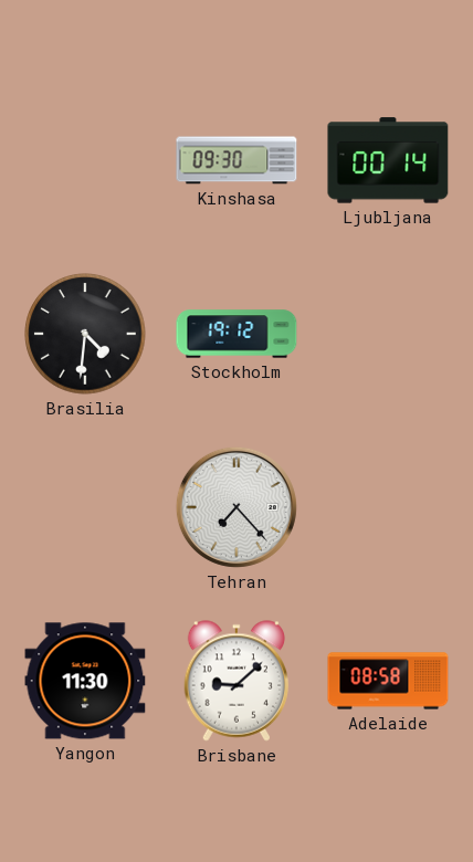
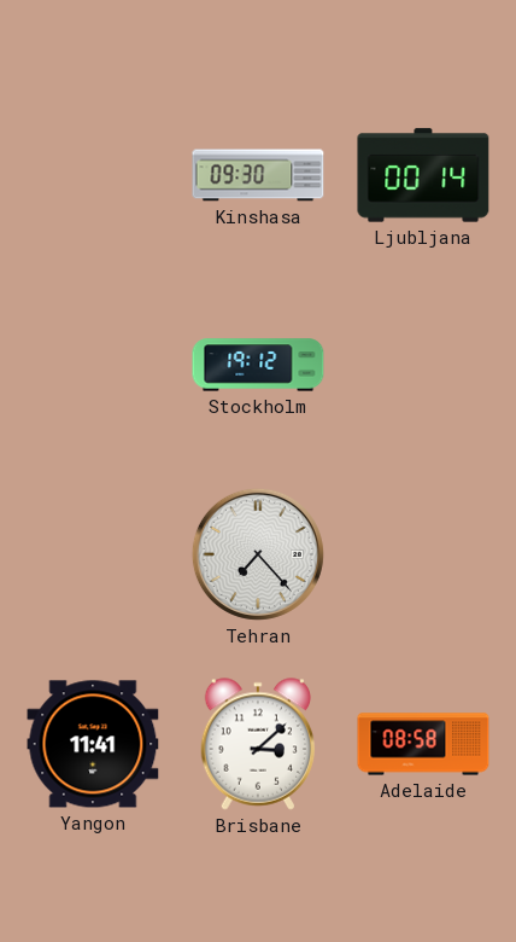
Brasilia: 4:31 -> none
Yangon: 11:30 -> 11:41
Brisbane: 9:08 -> 3:08
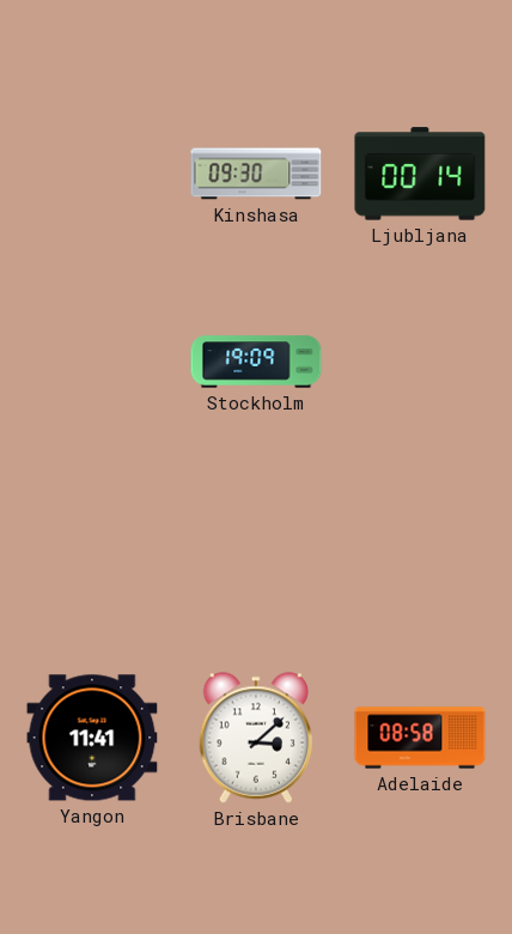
Stockholm: 19:12 -> 19:09
Tehran: 7:23 -> none
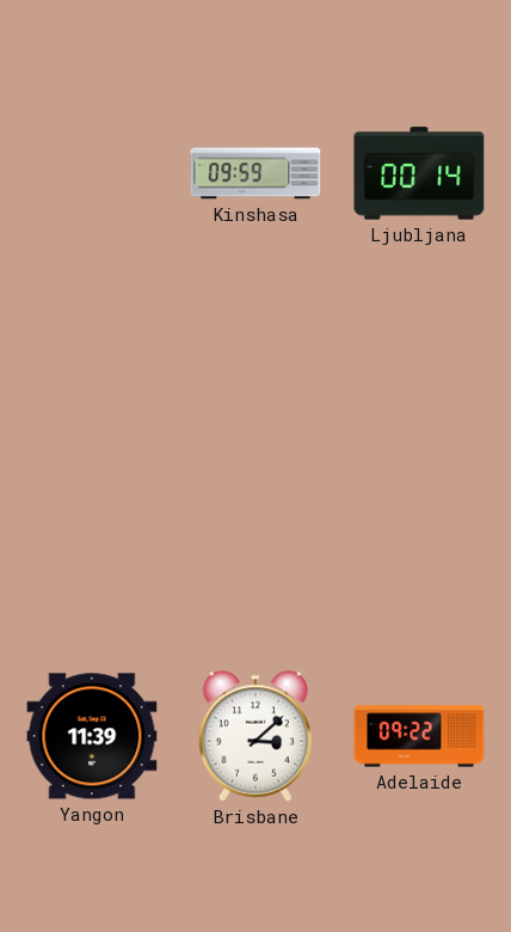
Kinshasa: 09:30 -> 09:59
Stockholm: 19:09 -> none
Yangon: 11:41 -> 11:39
Adelaide: 08:58 -> 09:22
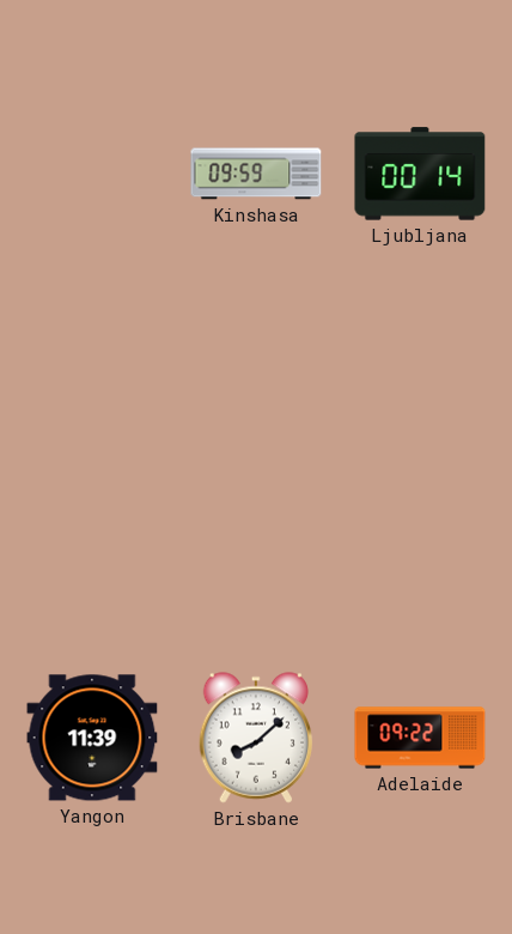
Brisbane: 3:08 -> 8:08
